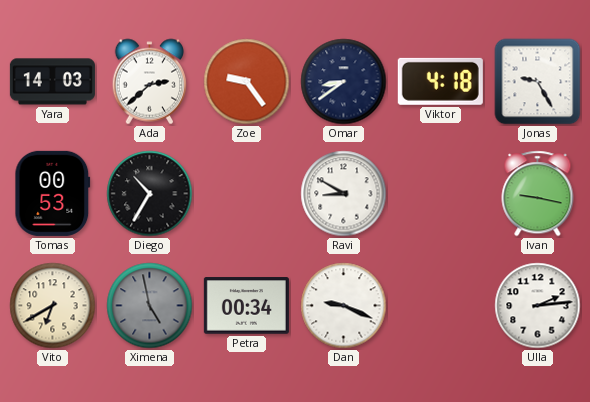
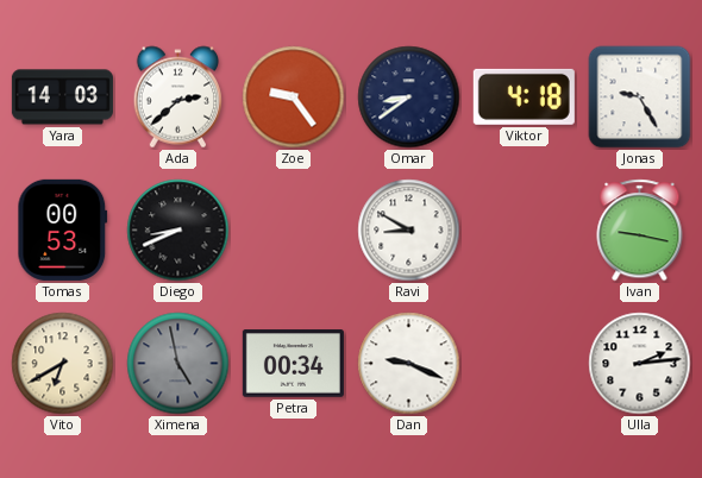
Diego: 10:35 -> 8:41
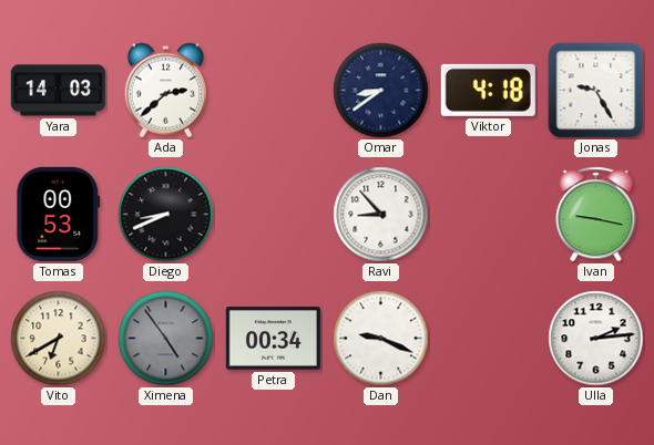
Zoe: 9:24 -> none
Ravi: 8:50 -> 8:53
Ximena: 4:58 -> 4:54
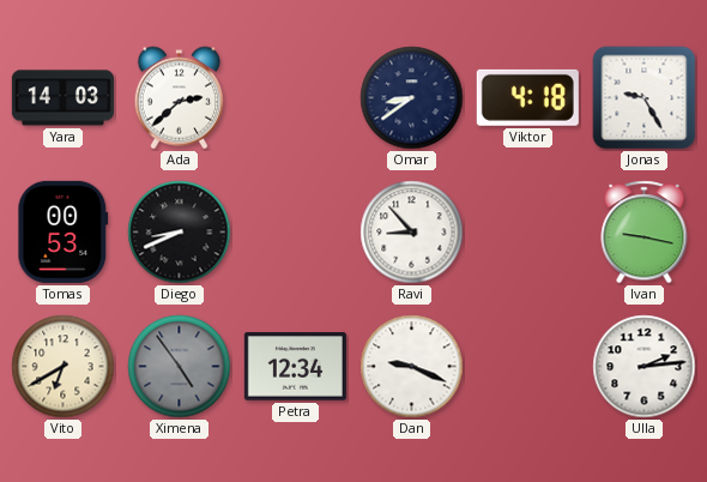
Petra: 00:34 -> 12:34
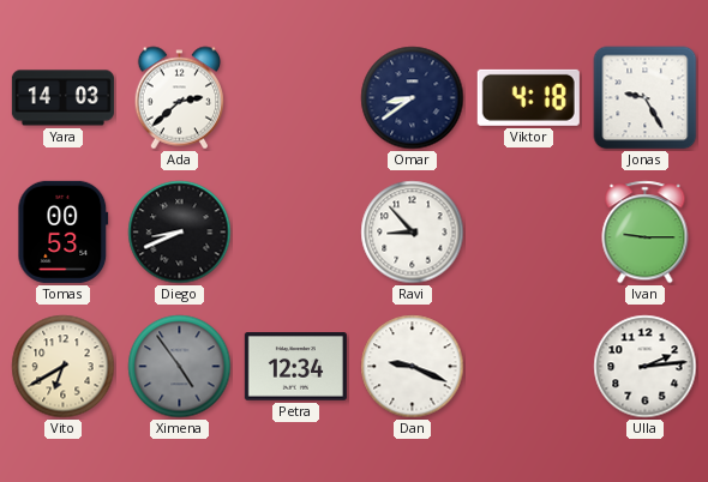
Ivan: 9:17 -> 9:15
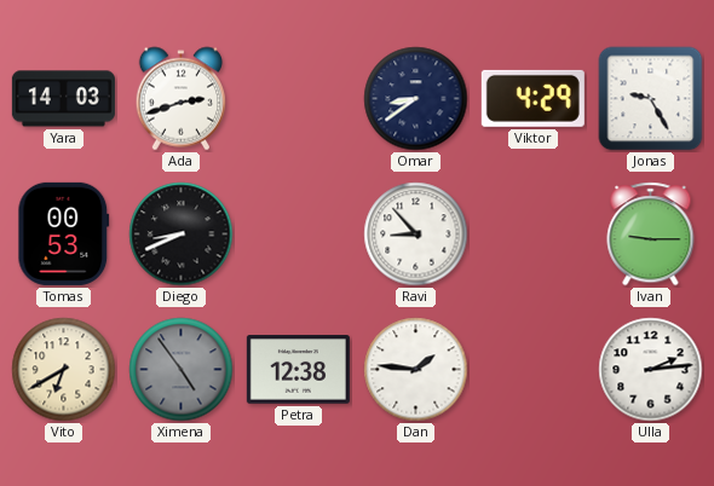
Ada: 2:38 -> 2:42
Viktor: 4:18 -> 4:29
Petra: 12:34 -> 12:38
Dan: 9:19 -> 1:46
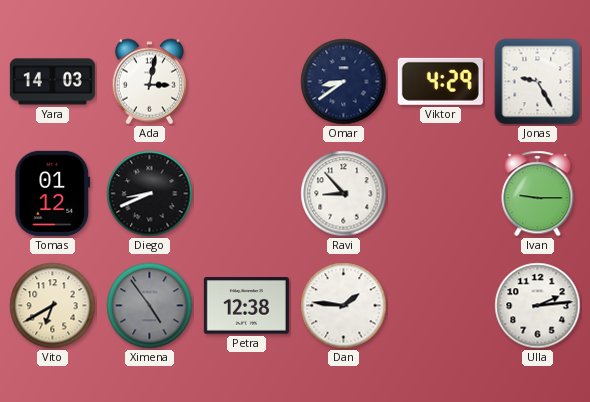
Ada: 2:42 -> 3:02
Tomas: 00:53 -> 01:12
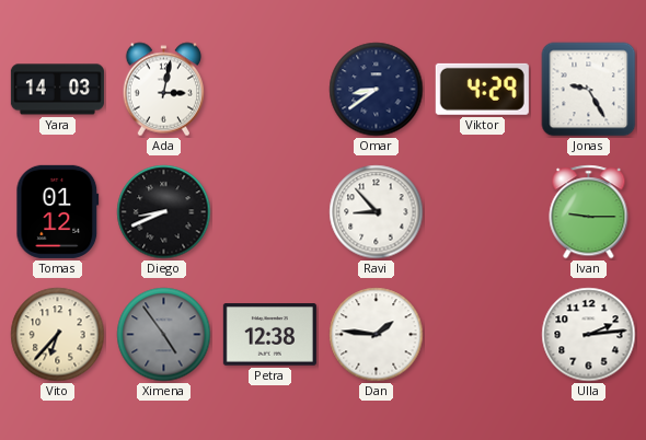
Vito: 6:40 -> 6:37
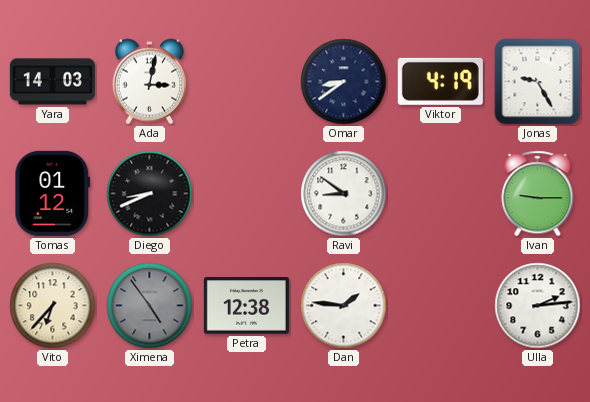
Viktor: 4:29 -> 4:19
Ravi: 8:53 -> 8:51
